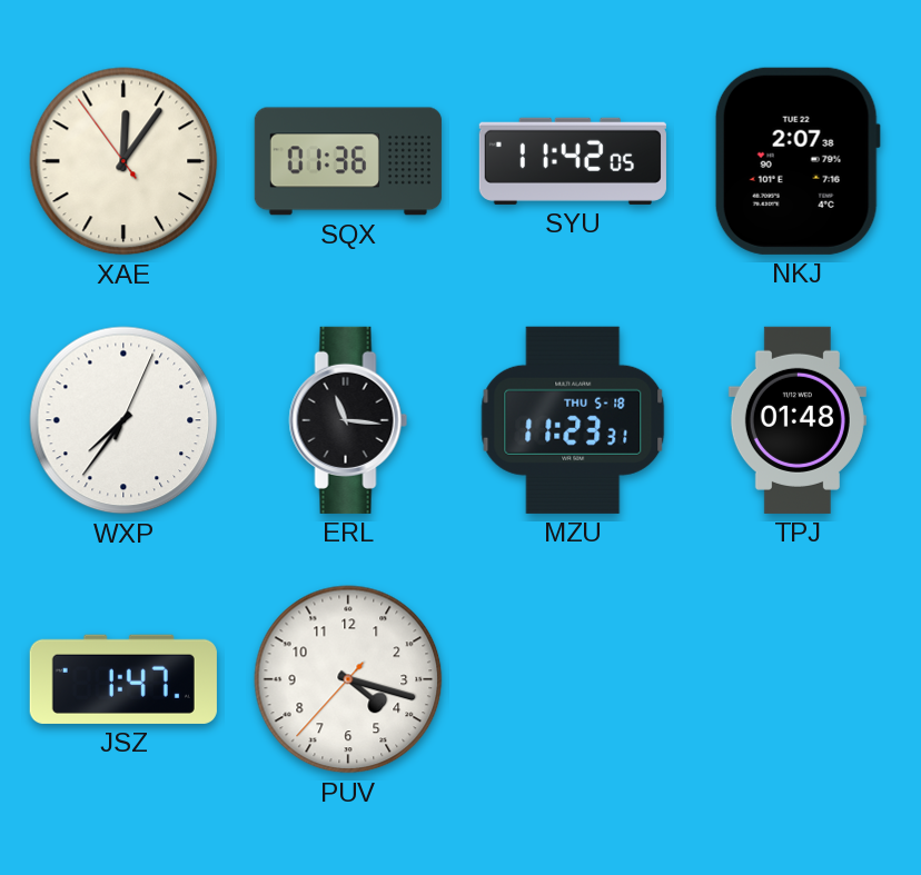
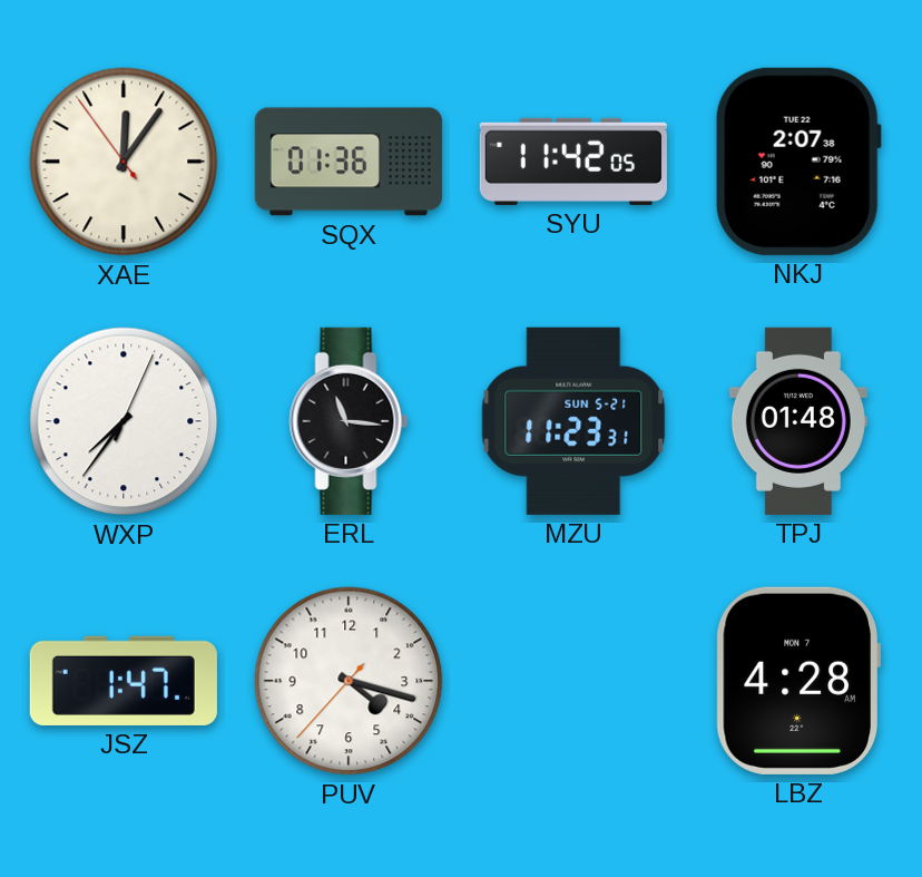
MZU date: THU 5-18 -> SUN 5-21
LBZ: none -> 4:28
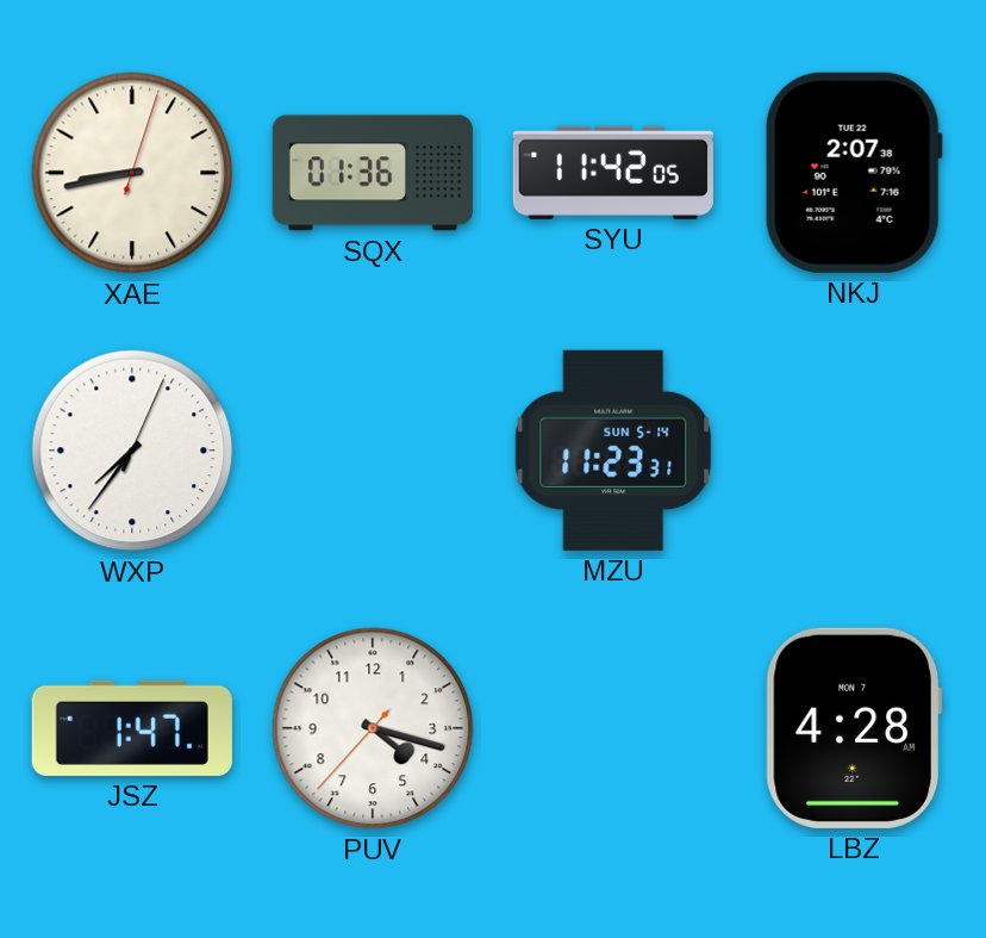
XAE: 12:05 -> 8:43
ERL: 11:16 -> none
MZU date: SUN 5-21 -> SUN 5-14
TPJ: 01:48 -> none
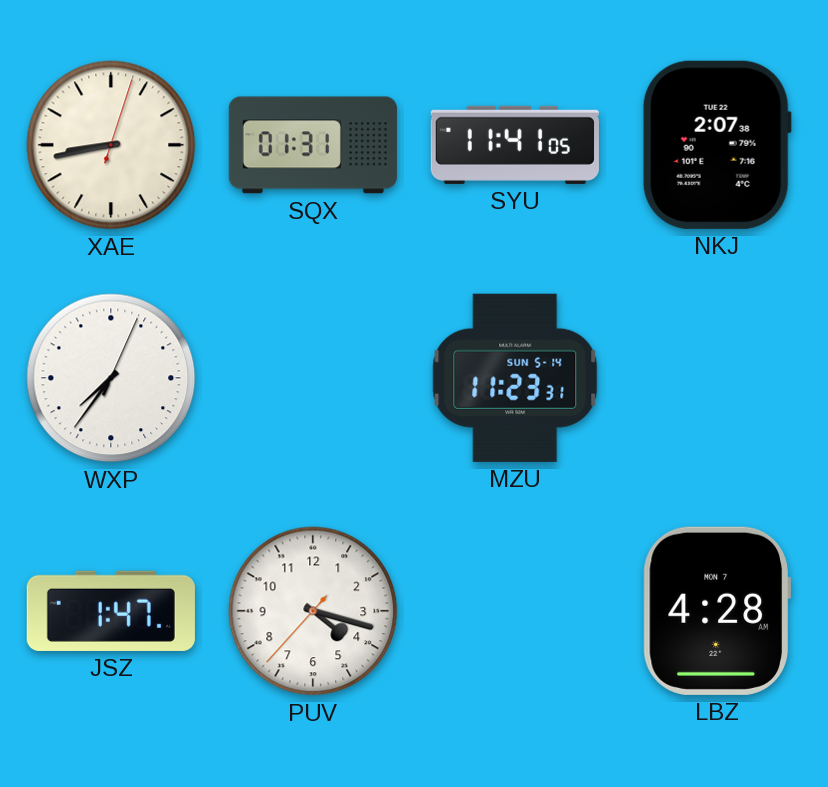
SQX: 01:36 -> 01:31
SYU: 11:42 -> 11:41
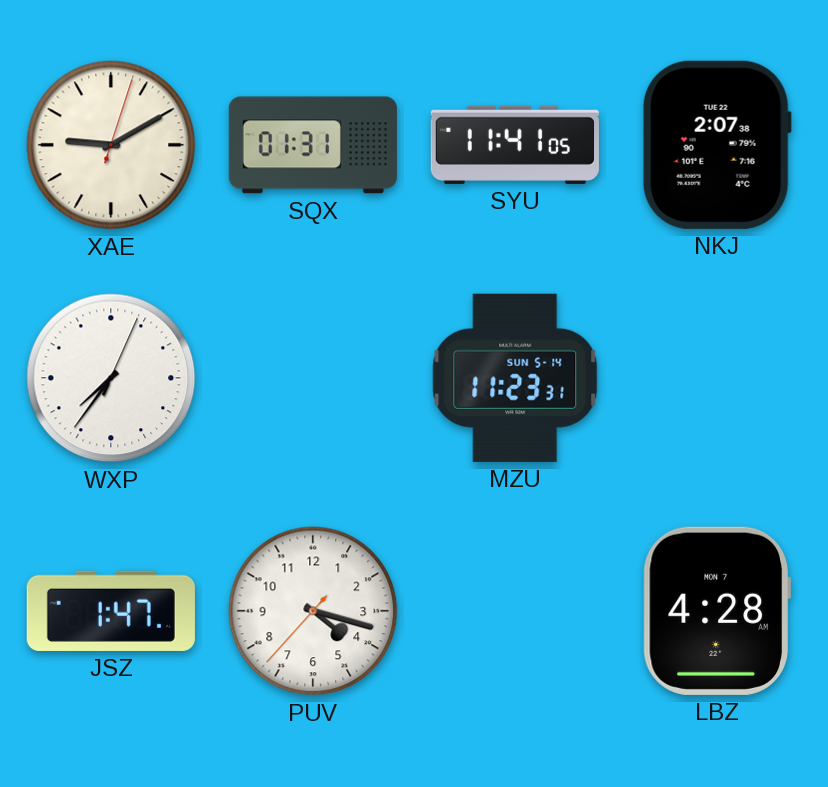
XAE: 8:43 -> 9:10
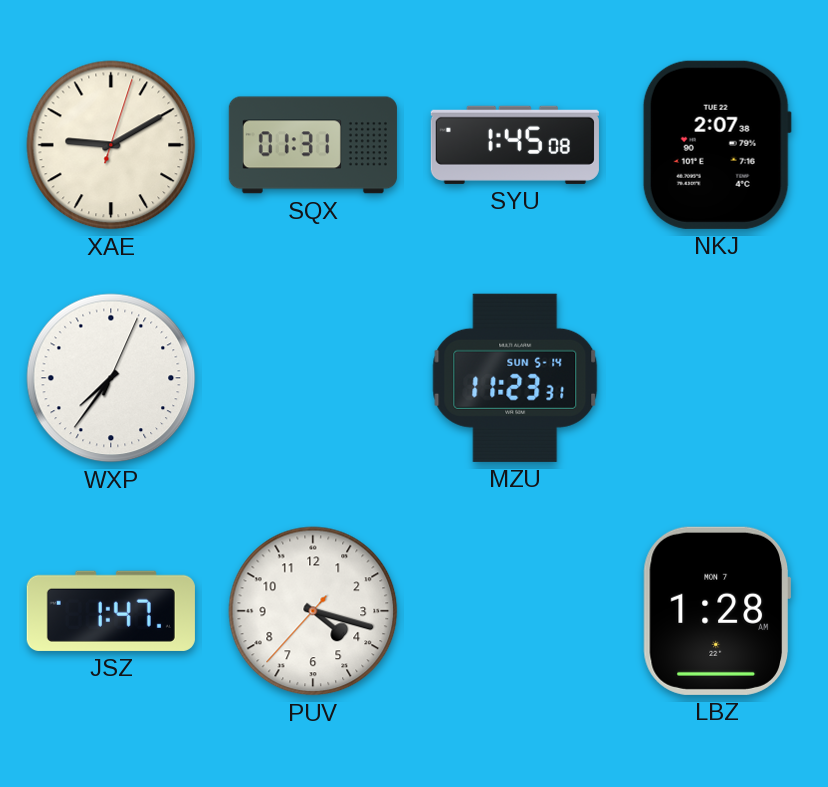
SYU: 11:41 -> 1:45
LBZ: 4:28 -> 1:28
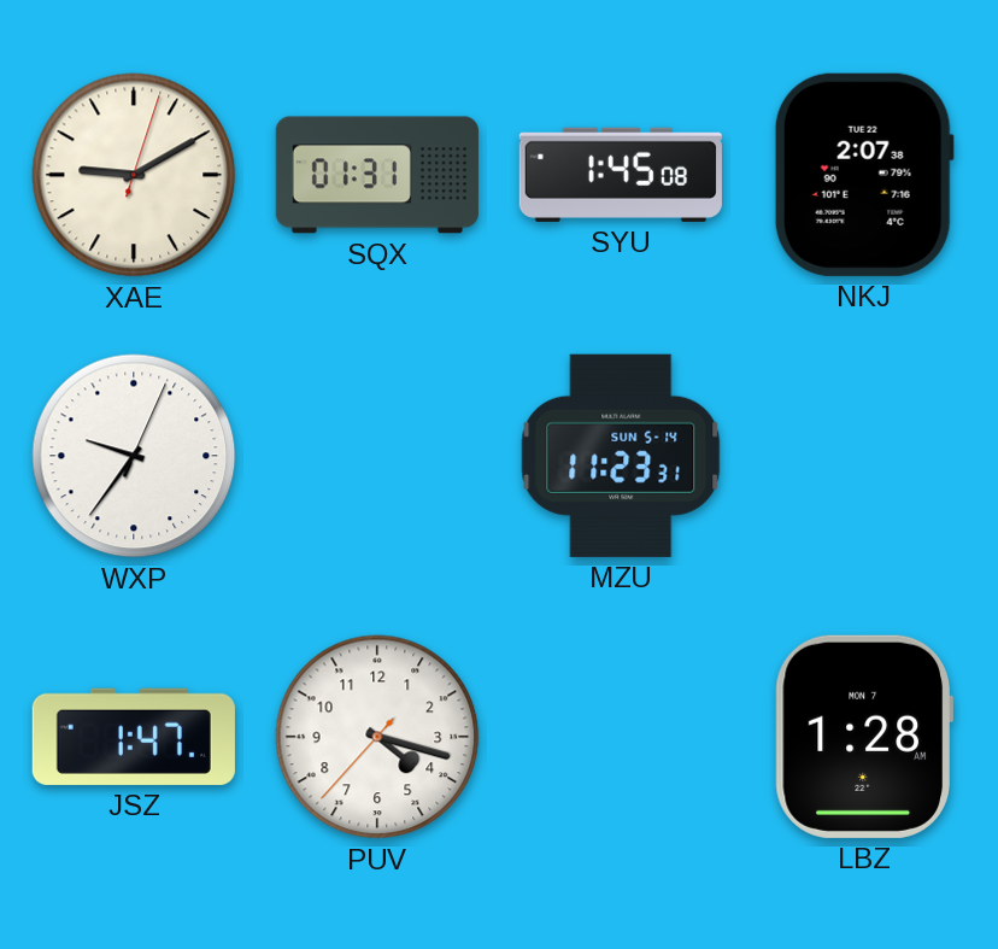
WXP: 7:36 -> 9:36
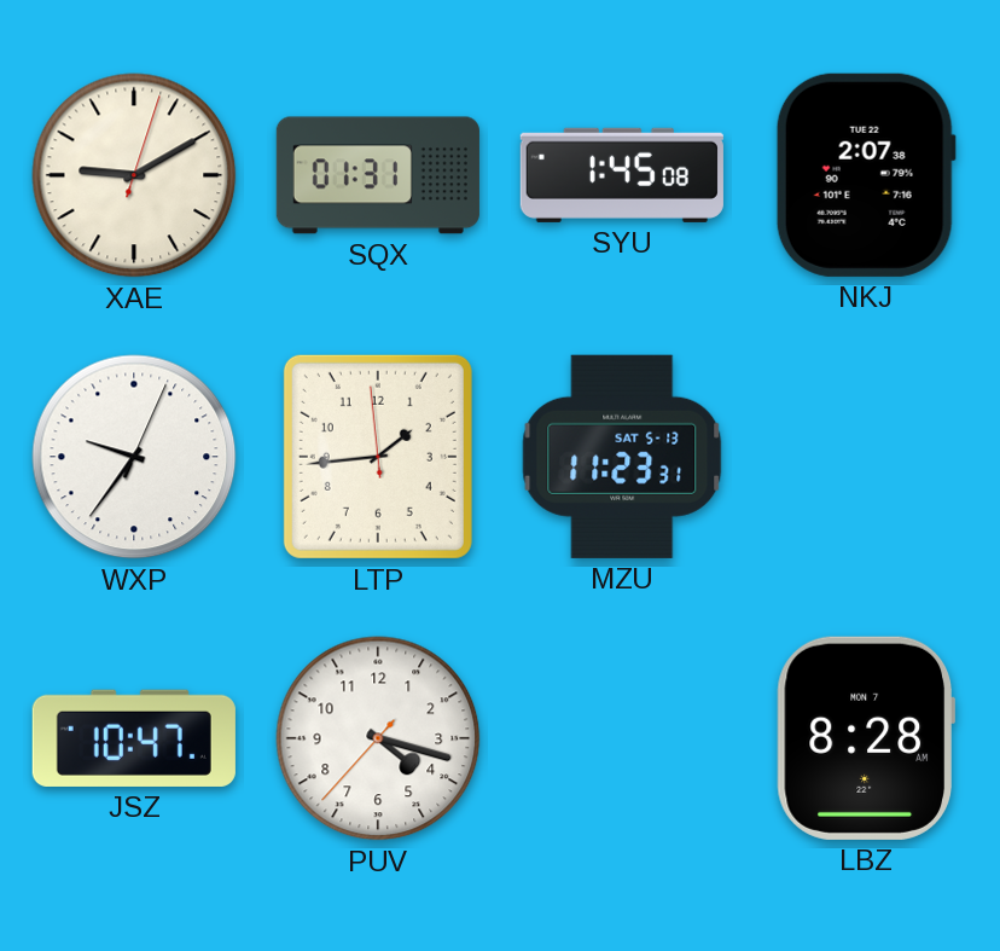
LTP: none -> 1:43
MZU date: SUN 5-14 -> SAT 5-13
JSZ: 1:47 -> 10:47
LBZ: 1:28 -> 8:28
